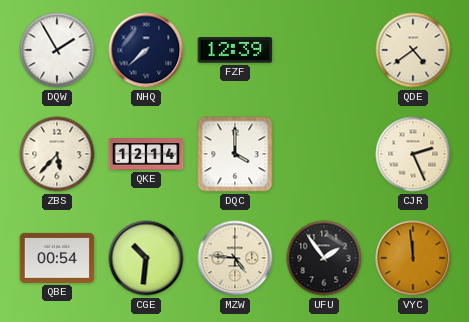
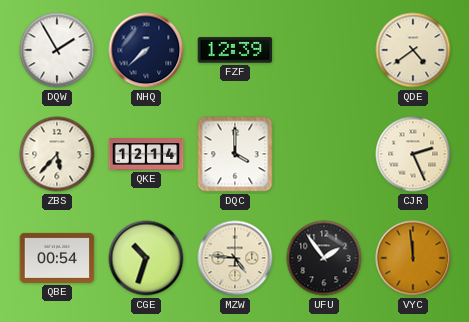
CGE: 10:31 -> 10:33
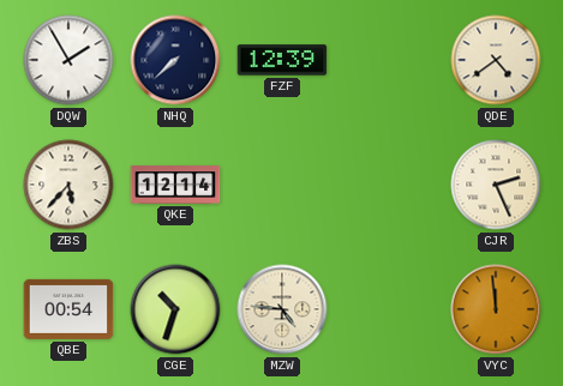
DQC: 4:00 -> none
UFU: 1:54 -> none
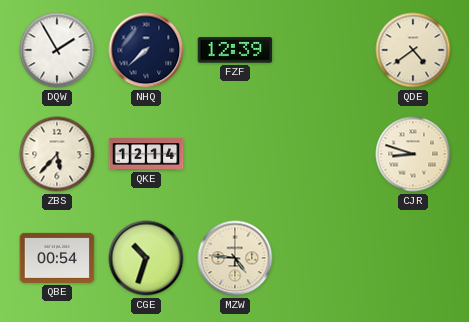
CJR: 2:26 -> 8:48
VYC: 11:59 -> none
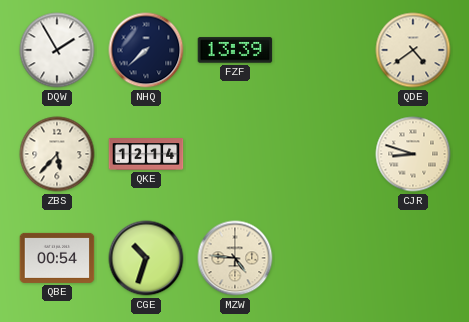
FZF: 12:39 -> 13:39
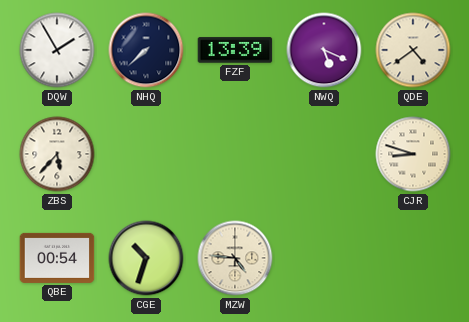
NWQ: none -> 5:19
QKE: 12:14 -> none
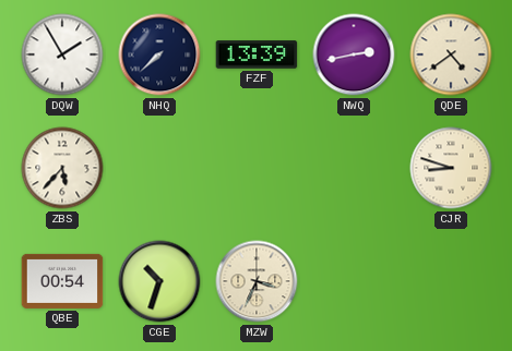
NWQ: 5:19 -> 2:43
MZW: 4:46 -> 3:34
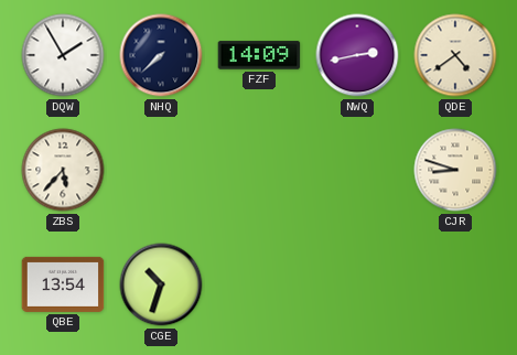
FZF: 13:39 -> 14:09
QBE: 00:54 -> 13:54
MZW: 3:34 -> none
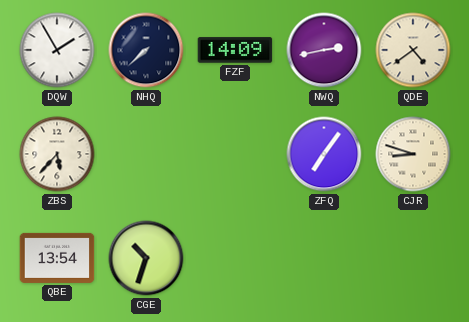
ZFQ: none -> 7:06
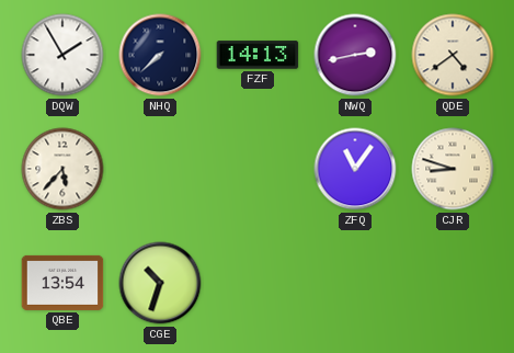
FZF: 14:09 -> 14:13
ZFQ: 7:06 -> 11:06
